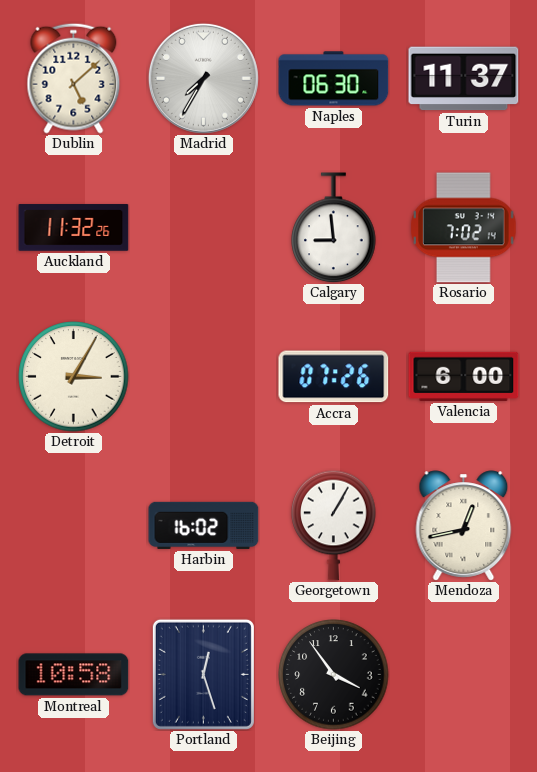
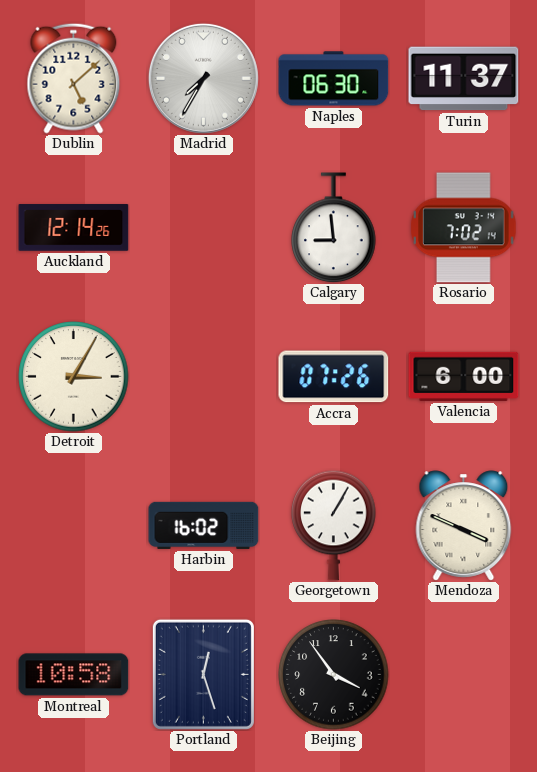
Auckland: 11:32 -> 12:14
Mendoza: 12:43 -> 3:49
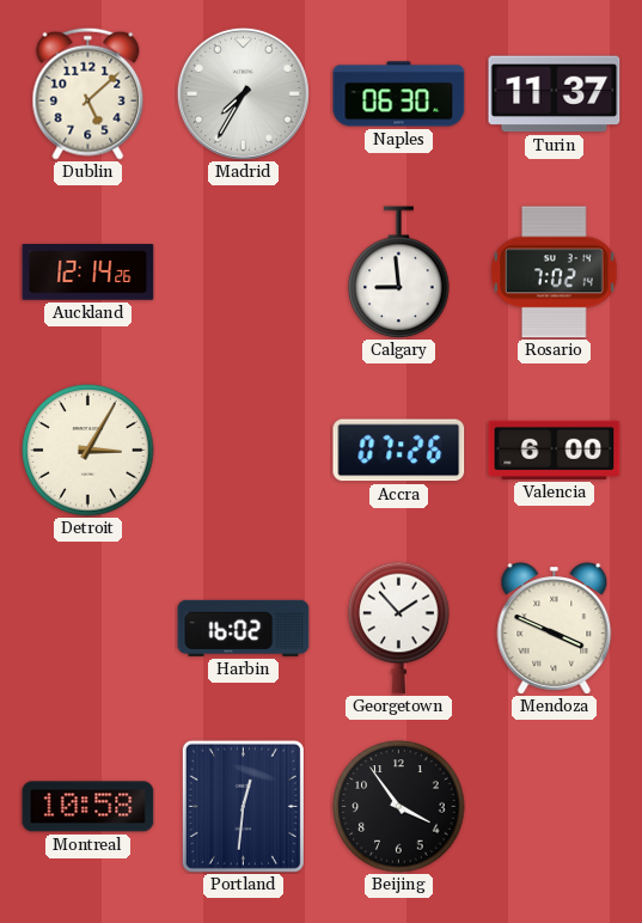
Georgetown: 1:05 -> 1:53
Portland: 12:27 -> 12:31
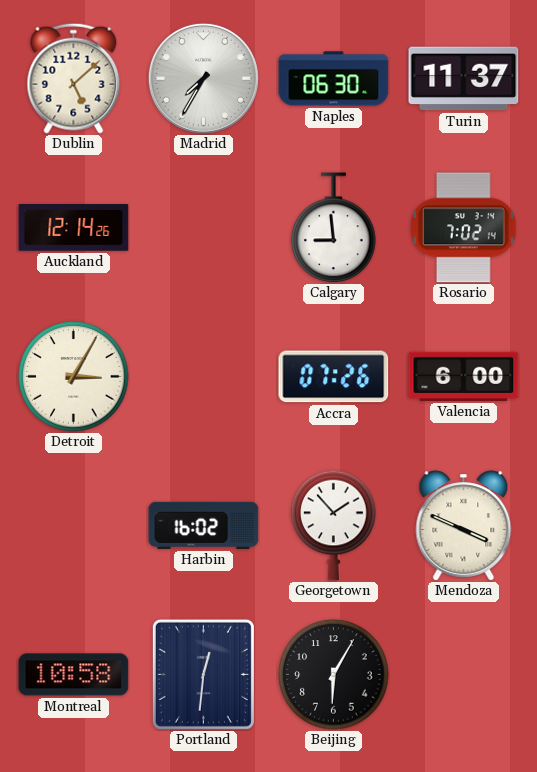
Beijing: 3:54 -> 6:05
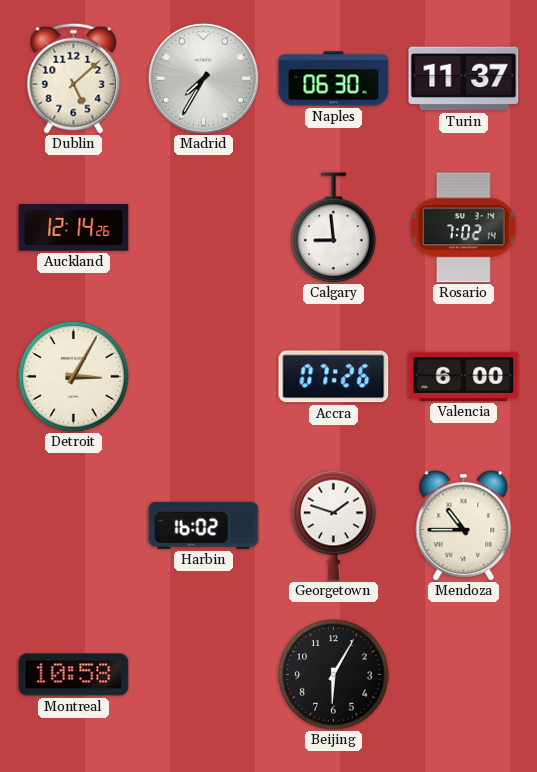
Georgetown: 1:53 -> 1:48
Mendoza: 3:49 -> 10:45
Portland: 12:31 -> none
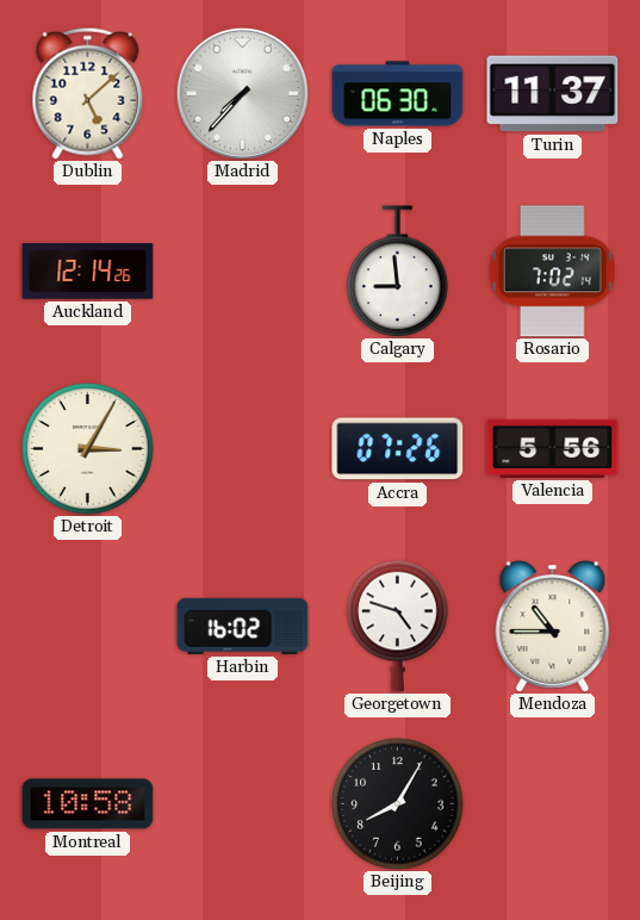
Madrid: 7:35 -> 7:37
Valencia: 6:00 -> 5:56
Georgetown: 1:48 -> 4:48
Beijing: 6:05 -> 8:05
